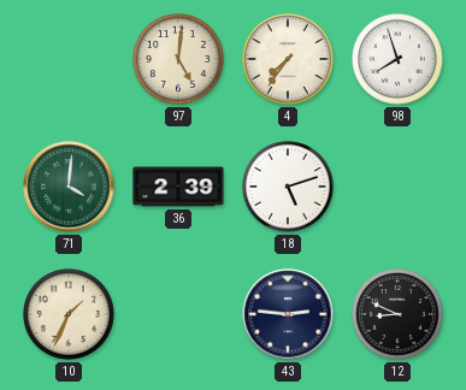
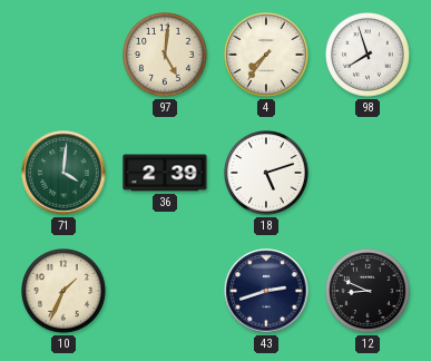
43: 2:46 -> 2:42
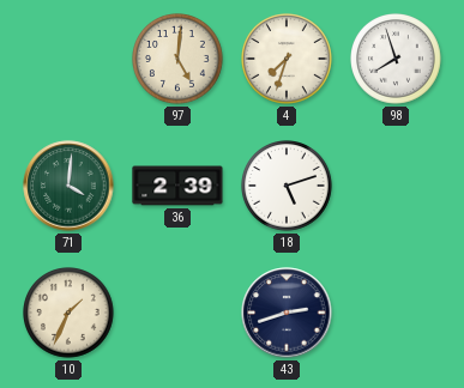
4: 7:36 -> 7:33
12: 8:49 -> none
